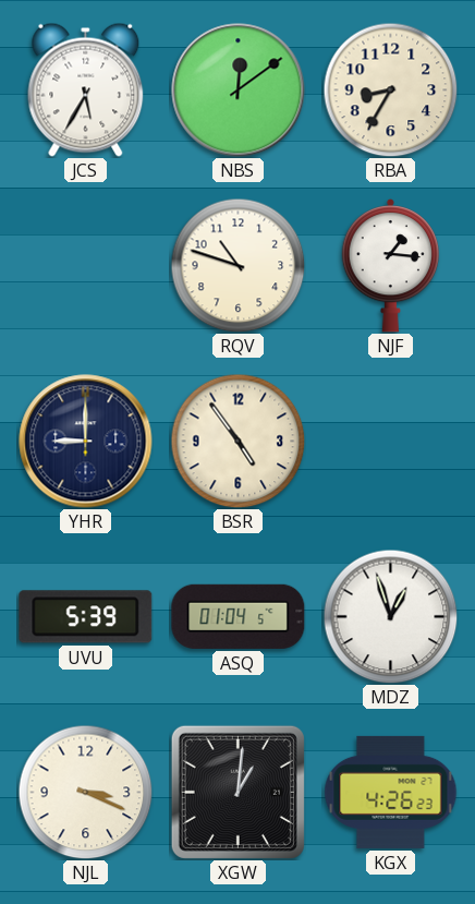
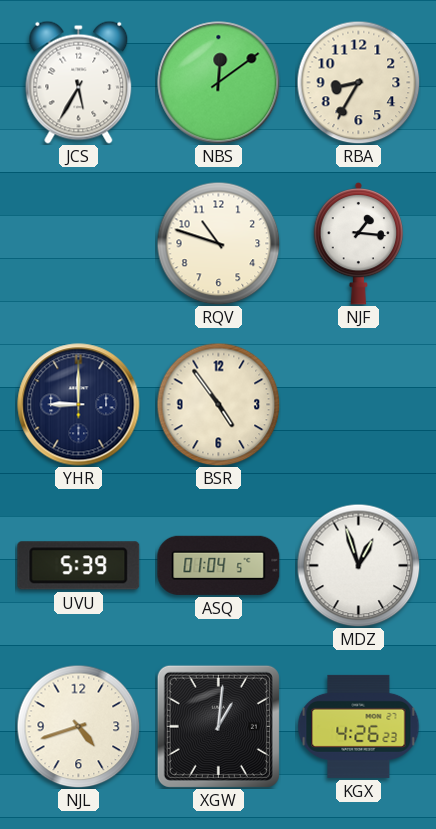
NJL: 3:19 -> 4:42
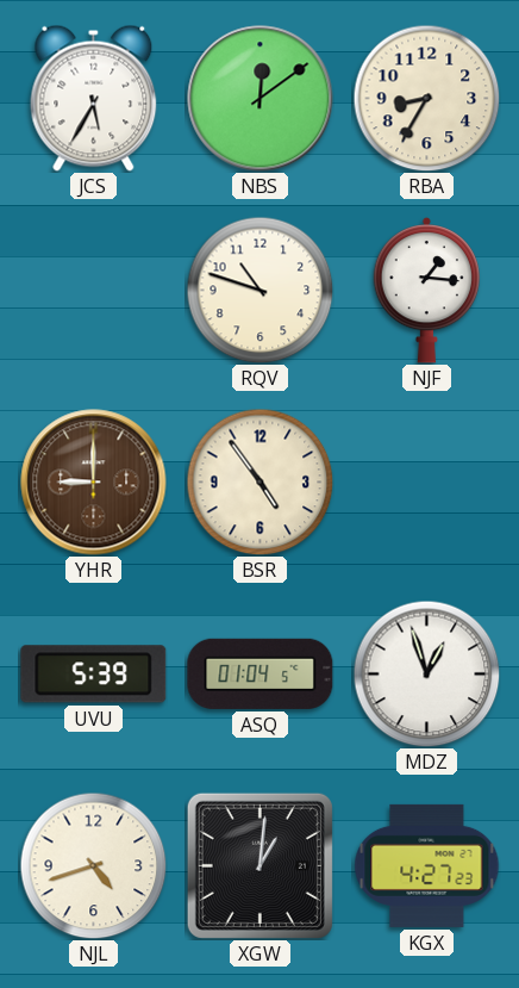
YHR dial: navy -> brown
KGX: 4:26 -> 4:27
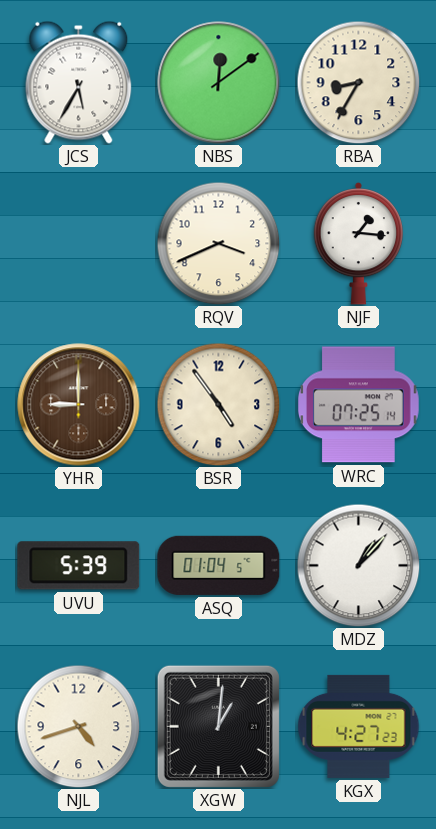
RQV: 10:48 -> 3:41
WRC: none -> 07:25
MDZ: 12:57 -> 1:07
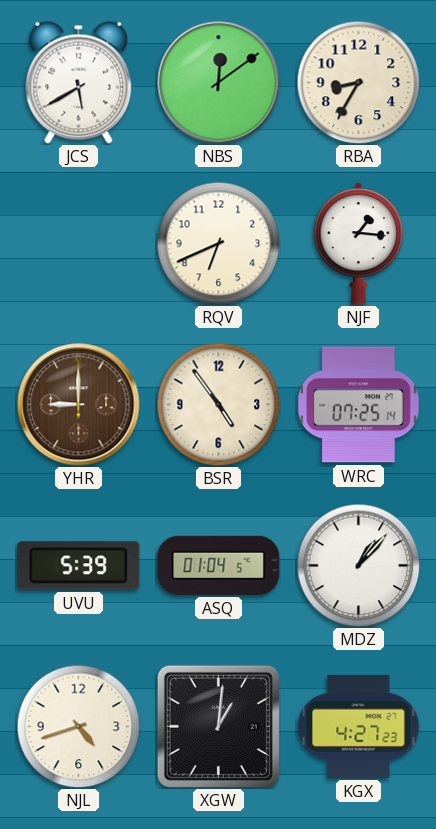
JCS: 5:35 -> 5:40
RQV: 3:41 -> 6:41
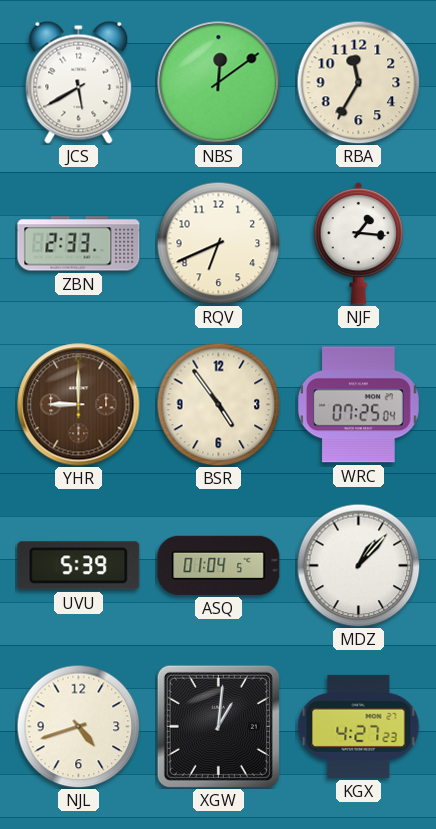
RBA: 8:35 -> 11:35
ZBN: none -> 2:33
WRC: 07:25:14 -> 07:25:04
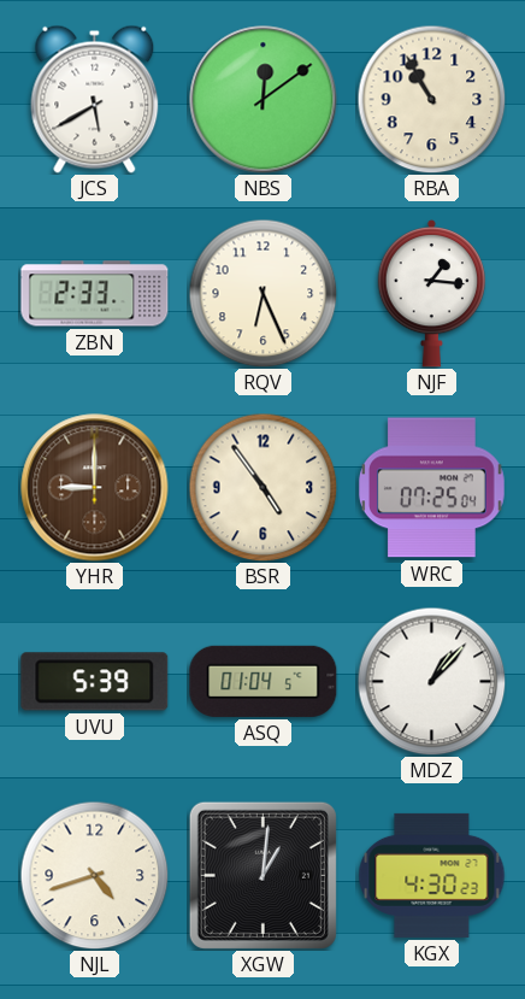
RBA: 11:35 -> 10:55
RQV: 6:41 -> 6:26
KGX: 4:27 -> 4:30
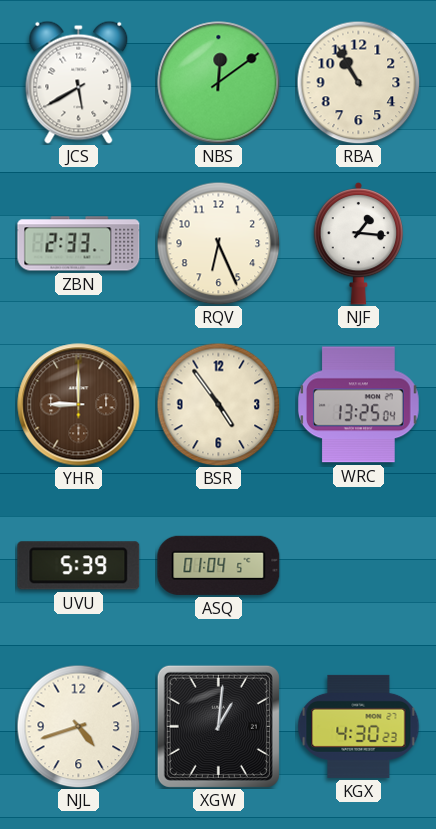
WRC: 07:25 -> 13:25
MDZ: 1:07 -> none
